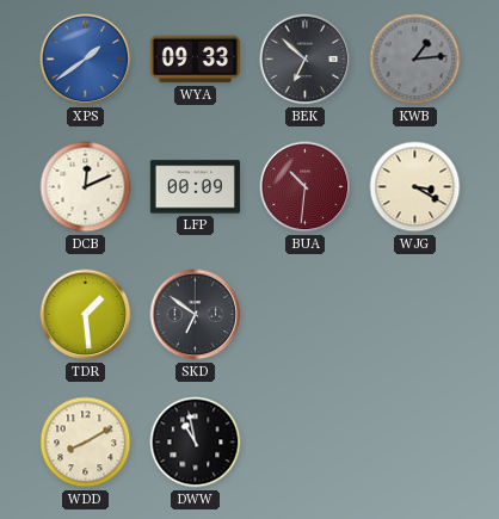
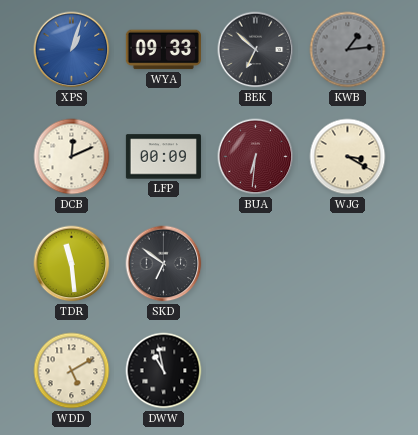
XPS: 1:39 -> 1:03
BUA: 10:31 -> 6:31
TDR: 1:29 -> 11:29
WDD: 8:10 -> 5:10
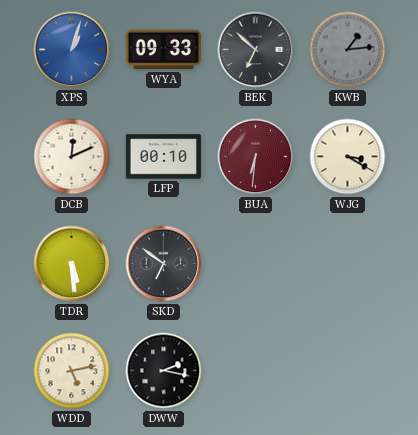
LFP: 00:09 -> 00:10
TDR: 11:29 -> 5:29
WDD: 5:10 -> 5:13
DWW: 10:58 -> 2:17
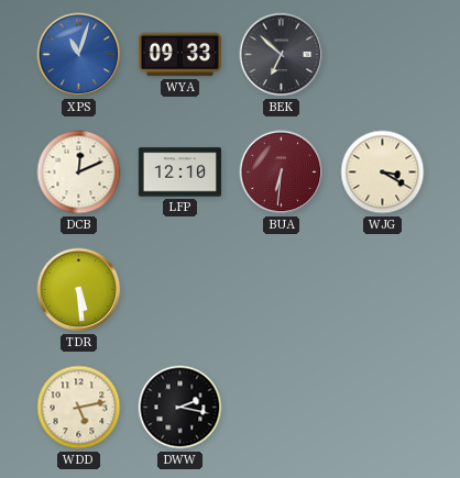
XPS: 1:03 -> 11:03
KWB: 1:14 -> none
LFP: 00:10 -> 12:10
SKD: 6:51 -> none
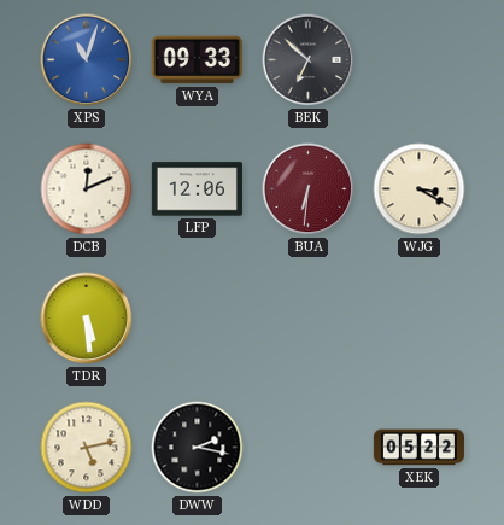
LFP: 12:10 -> 12:06
XEK: none -> 05:22
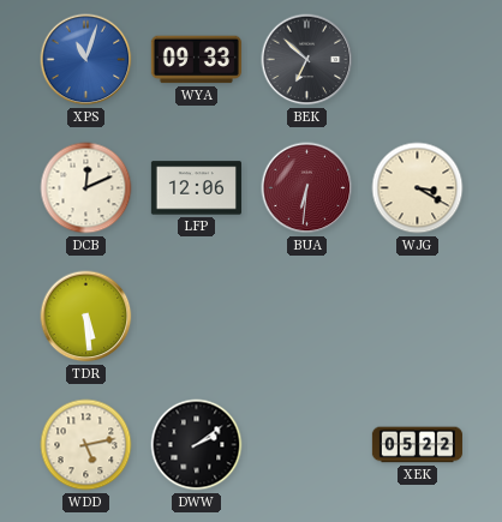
DWW: 2:17 -> 2:09
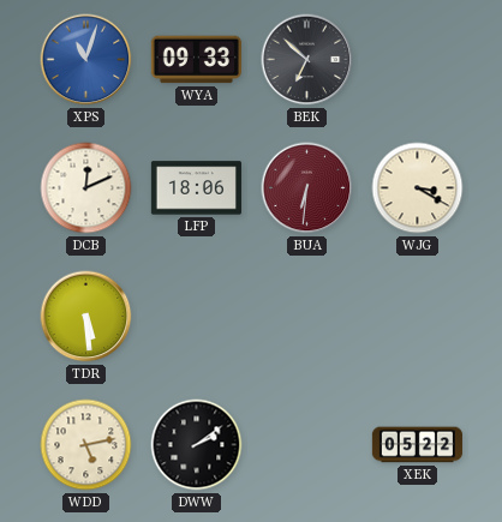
LFP: 12:06 -> 18:06
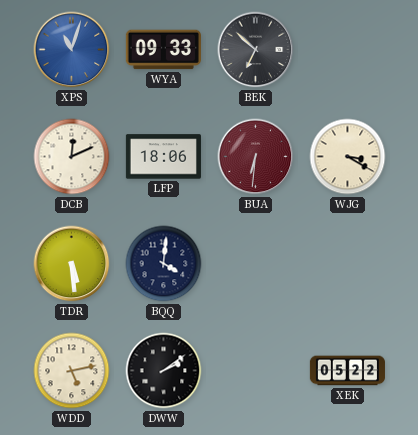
BQQ: none -> 4:01
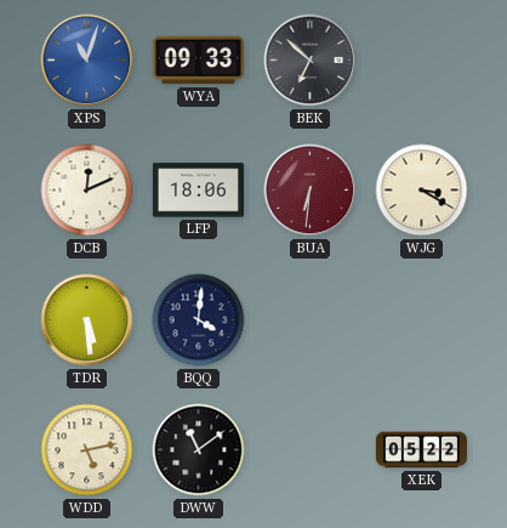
DWW: 2:09 -> 11:09
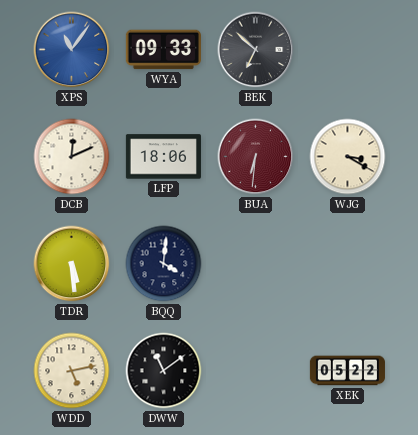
XPS: 11:03 -> 11:06
